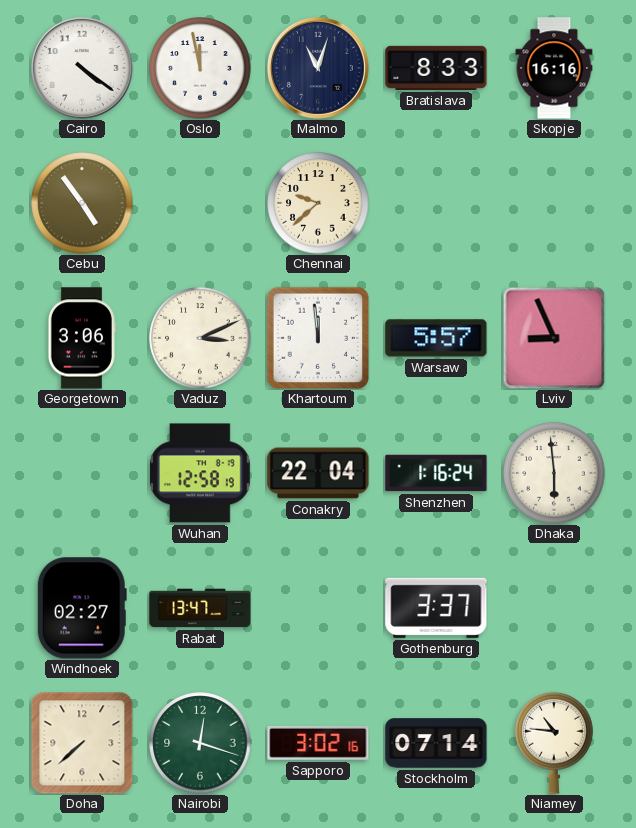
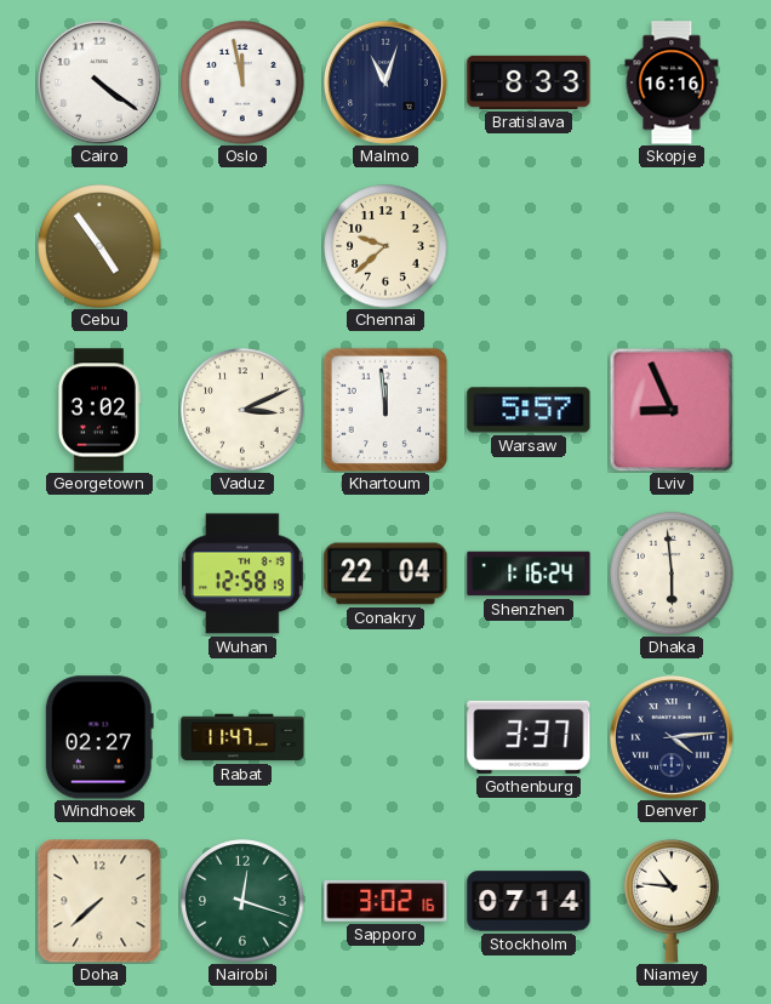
Georgetown: 3:06 -> 3:02
Rabat: 13:47 -> 11:47
Denver: none -> 4:14
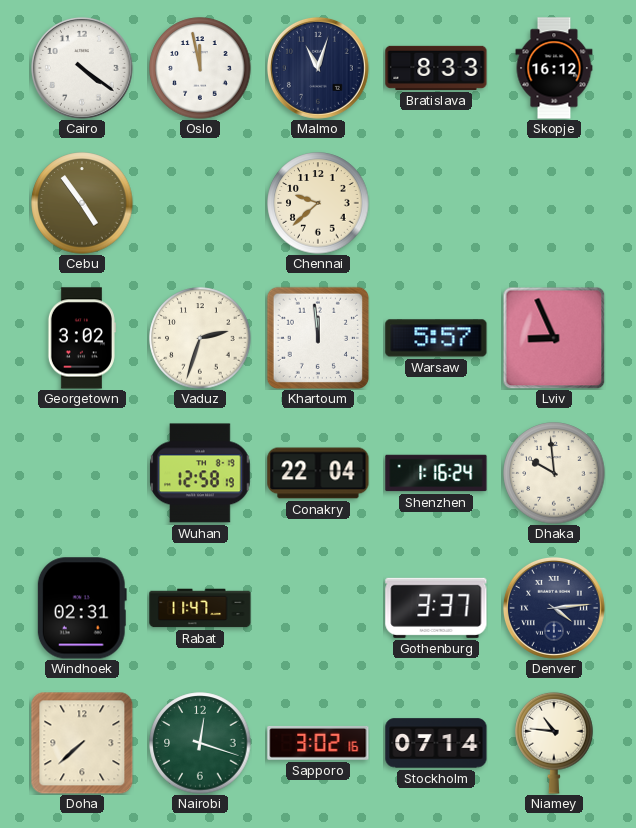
Skopje: 16:16 -> 16:12
Vaduz: 3:11 -> 2:33
Dhaka: 5:59 -> 9:59
Windhoek: 02:27 -> 02:31
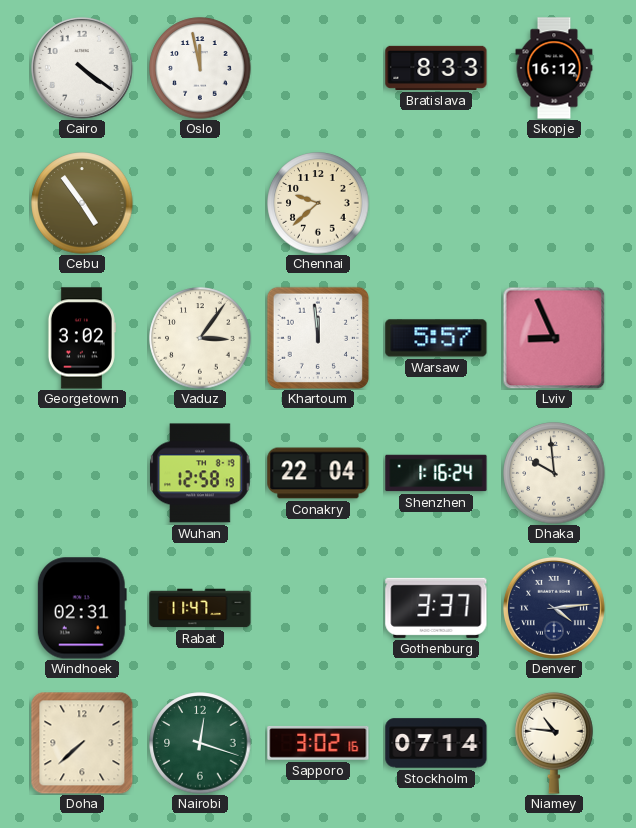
Malmo: 11:03 -> none
Vaduz: 2:33 -> 3:06
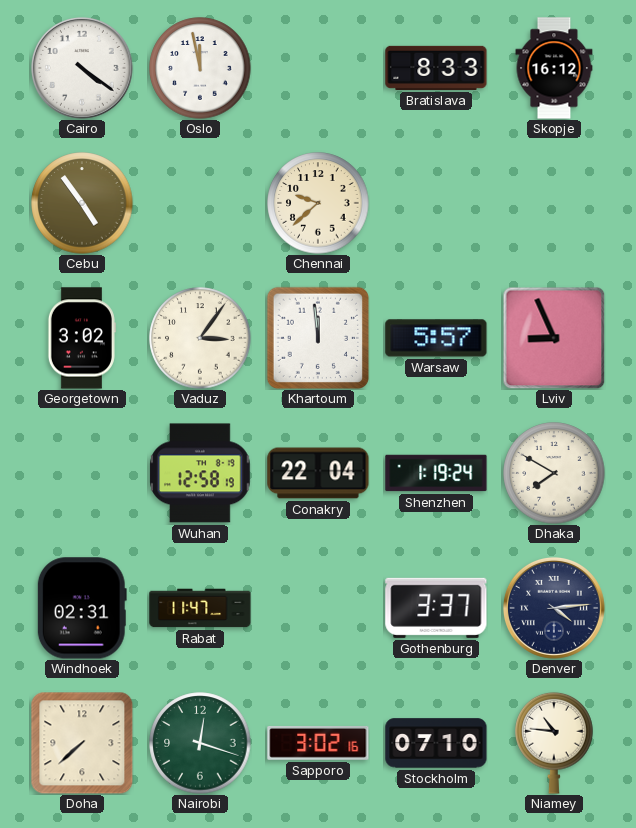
Shenzhen: 1:16 -> 1:19
Dhaka: 9:59 -> 7:50
Stockholm: 07:14 -> 07:10
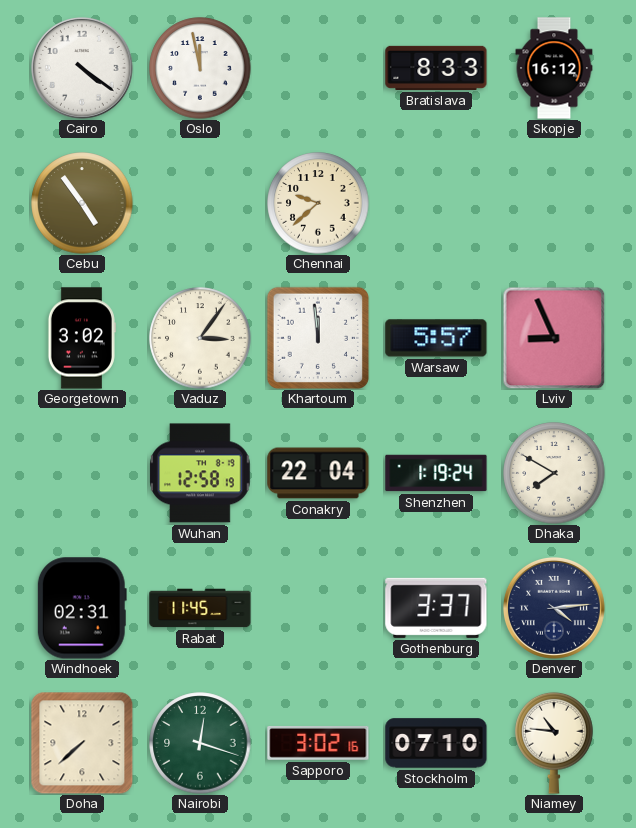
Rabat: 11:47 -> 11:45
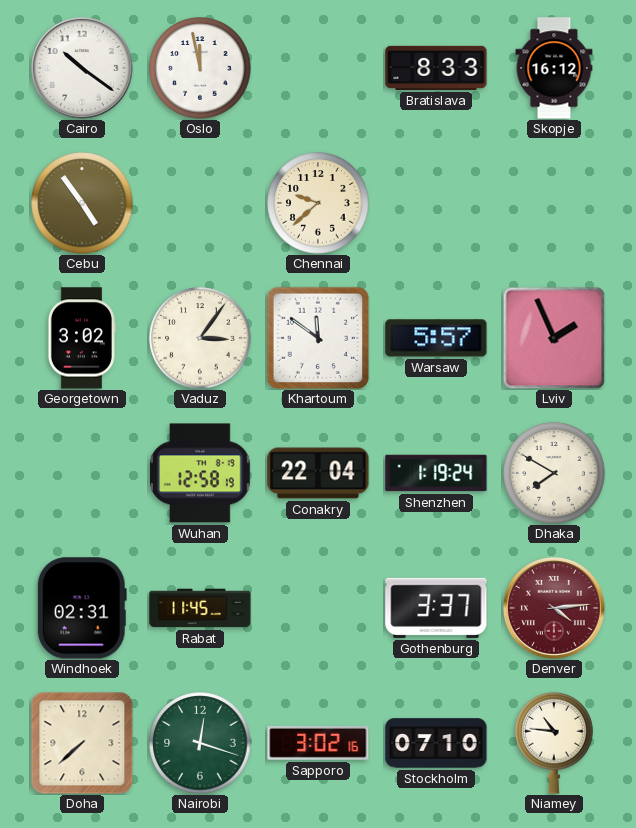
Cairo: 4:21 -> 10:21
Khartoum: 11:59 -> 11:51
Lviv: 8:56 -> 1:56
Denver dial: navy -> burgundy
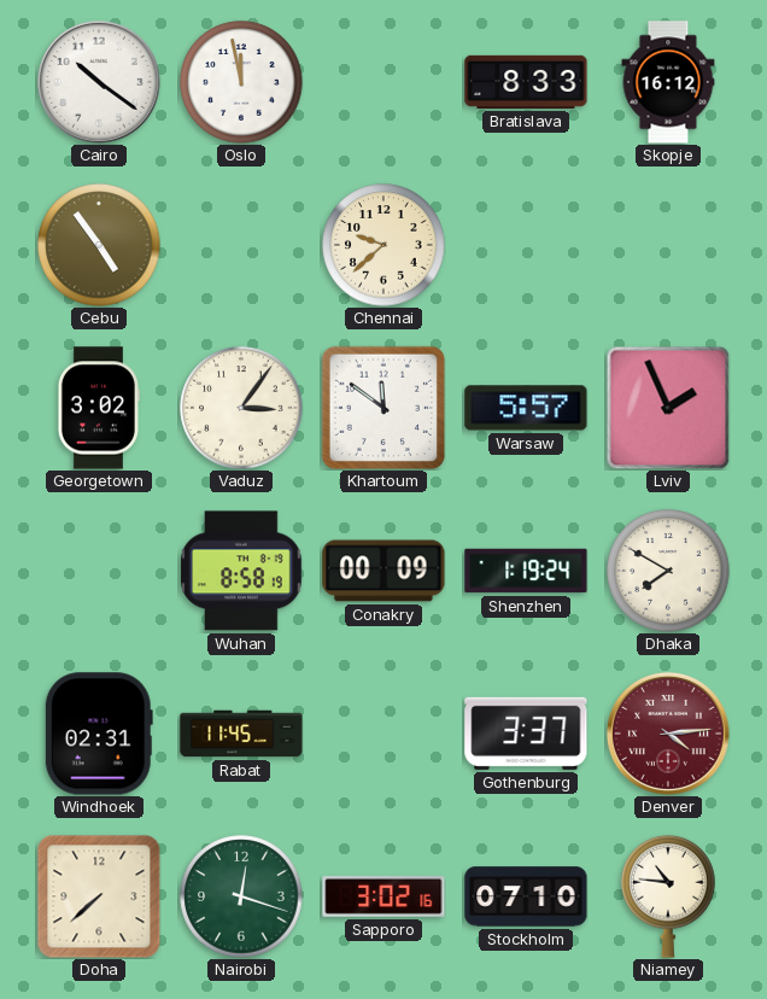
Wuhan: 12:58 -> 8:58
Conakry: 22:04 -> 00:09
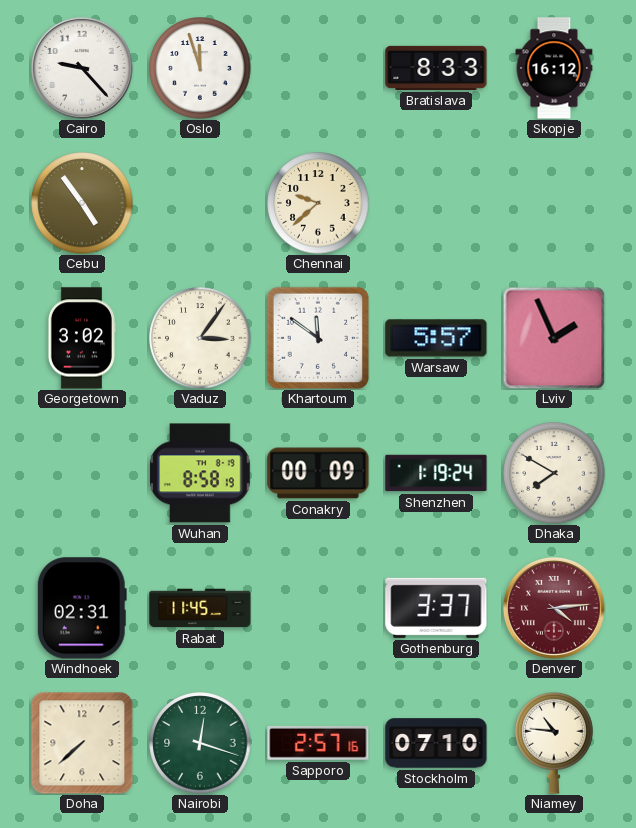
Cairo: 10:21 -> 9:23
Oslo: 11:58 -> 11:57
Sapporo: 3:02 -> 2:57
